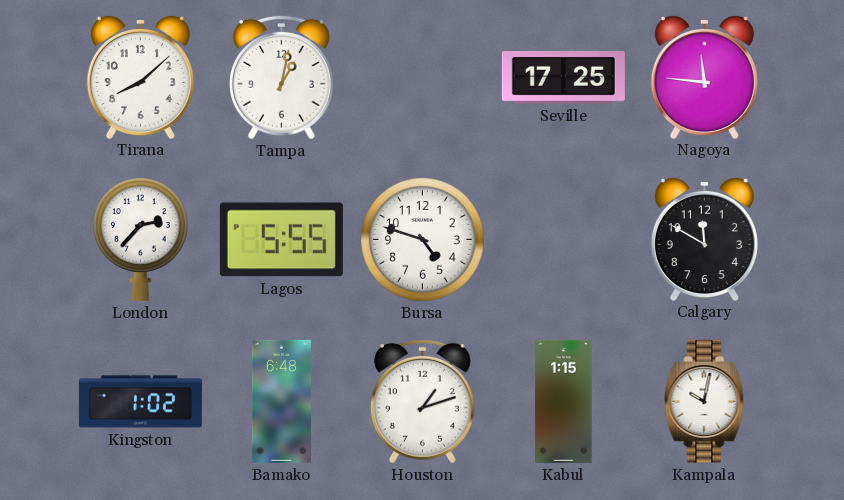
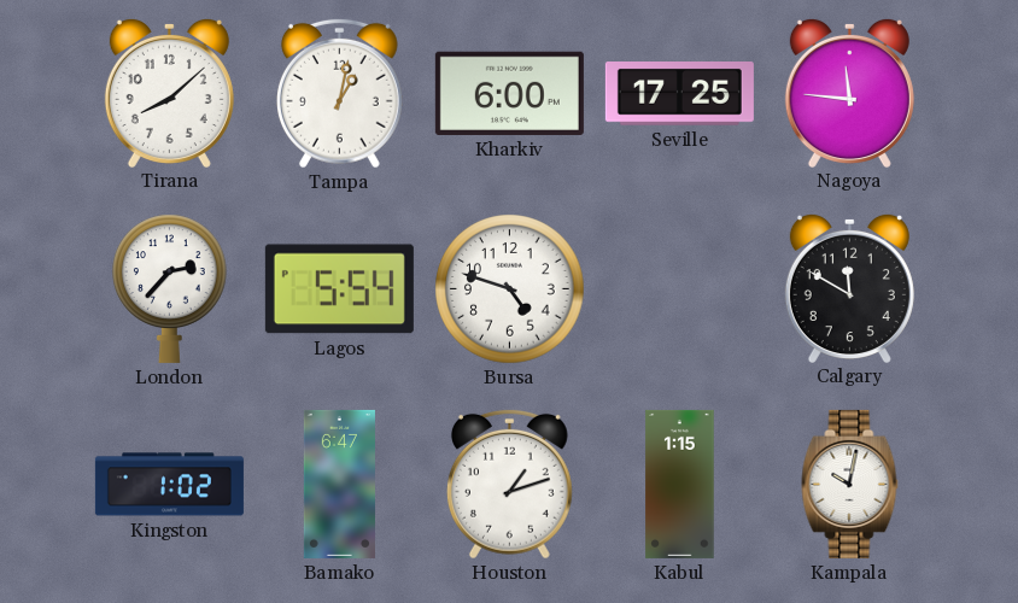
Kharkiv: none -> 6:00
Lagos: 5:55 -> 5:54
Bamako: 6:48 -> 6:47
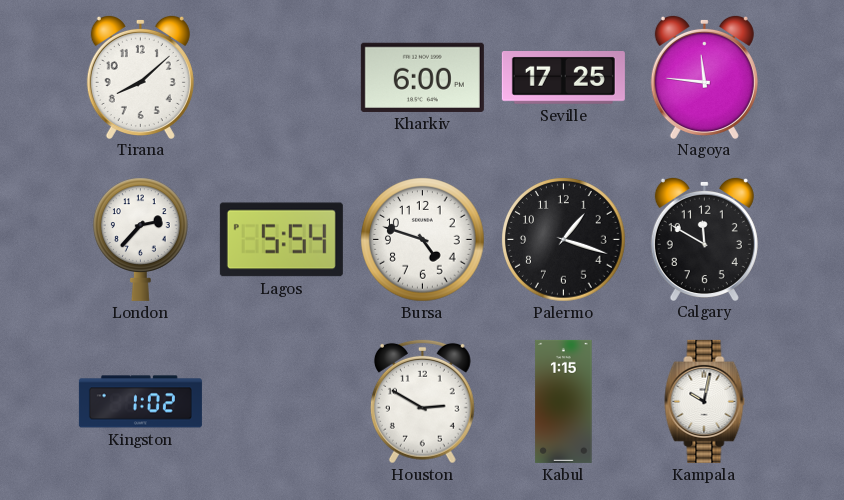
Tampa: 1:02 -> none
Palermo: none -> 1:18
Bamako: 6:47 -> none
Houston: 1:12 -> 2:50
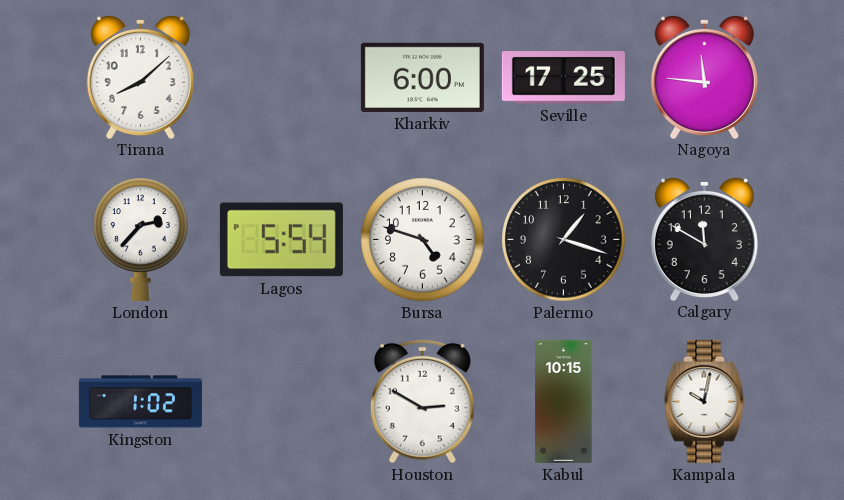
Kabul: 1:15 -> 10:15
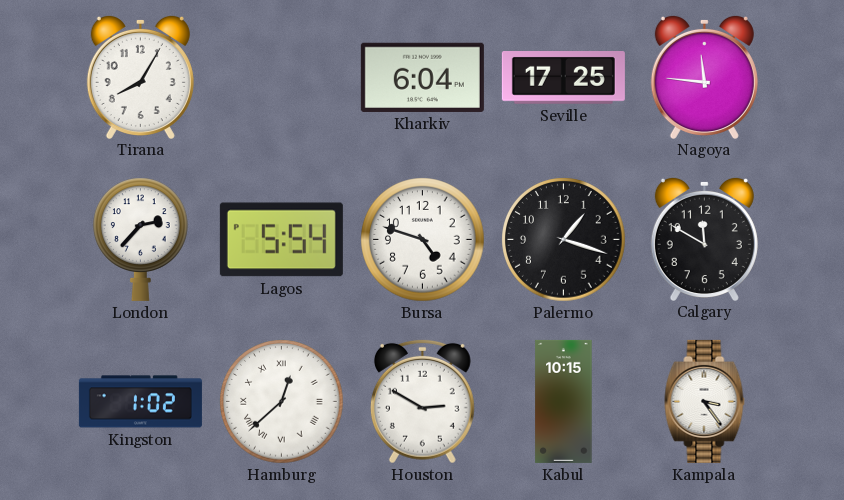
Tirana: 8:08 -> 8:05
Kharkiv: 6:00 -> 6:04
Hamburg: none -> 12:38
Kampala: 10:02 -> 3:24
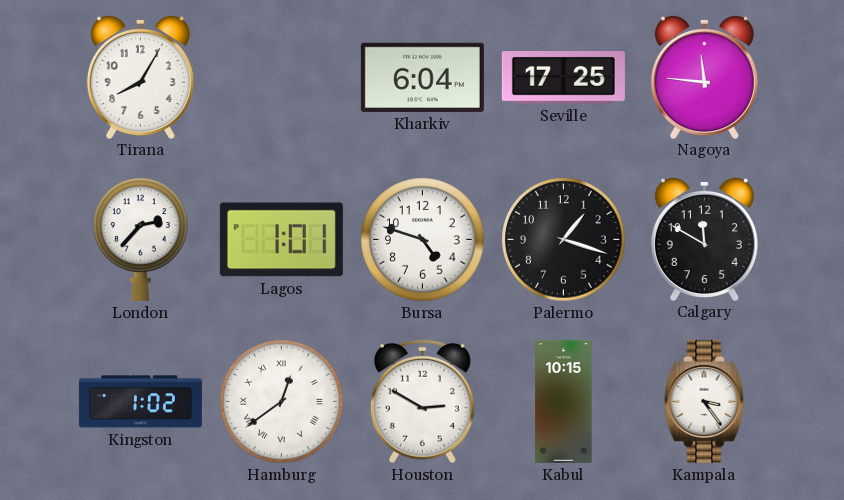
Lagos: 5:54 -> 1:01
Hamburg: 12:38 -> 12:39
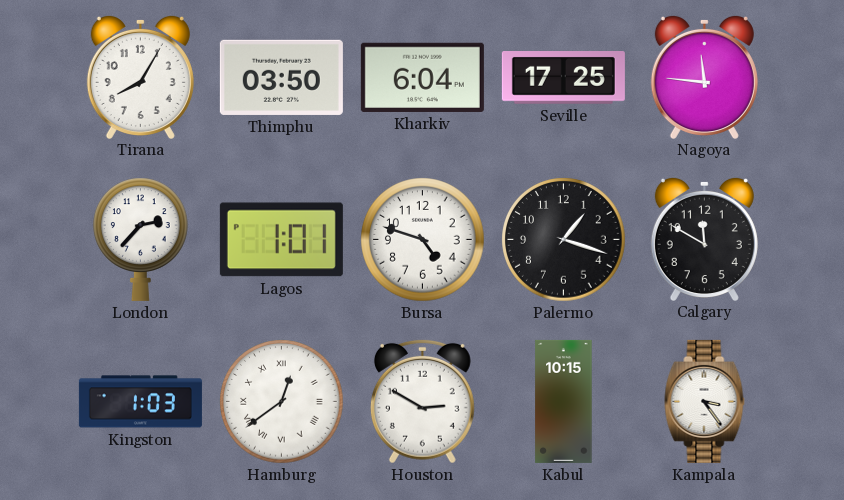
Thimphu: none -> 03:50
Kingston: 1:02 -> 1:03
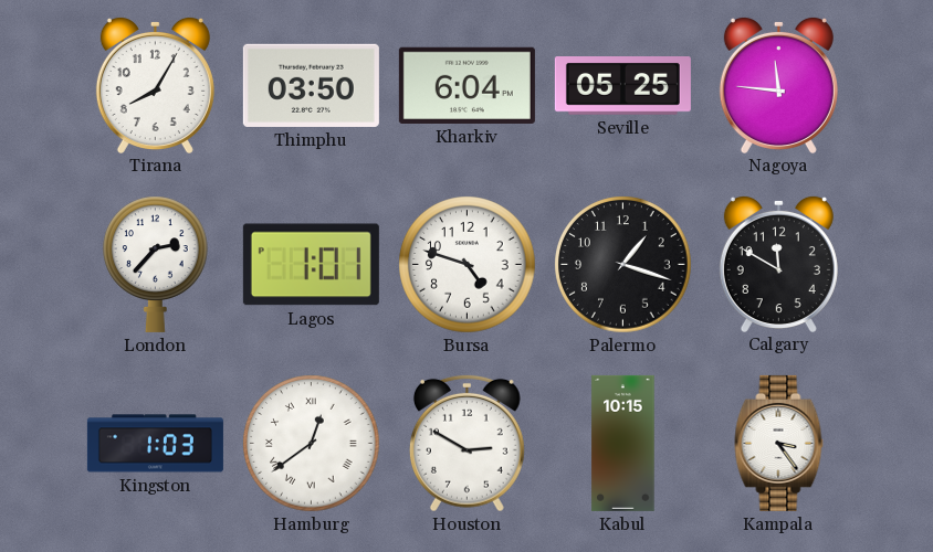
Seville: 17:25 -> 05:25
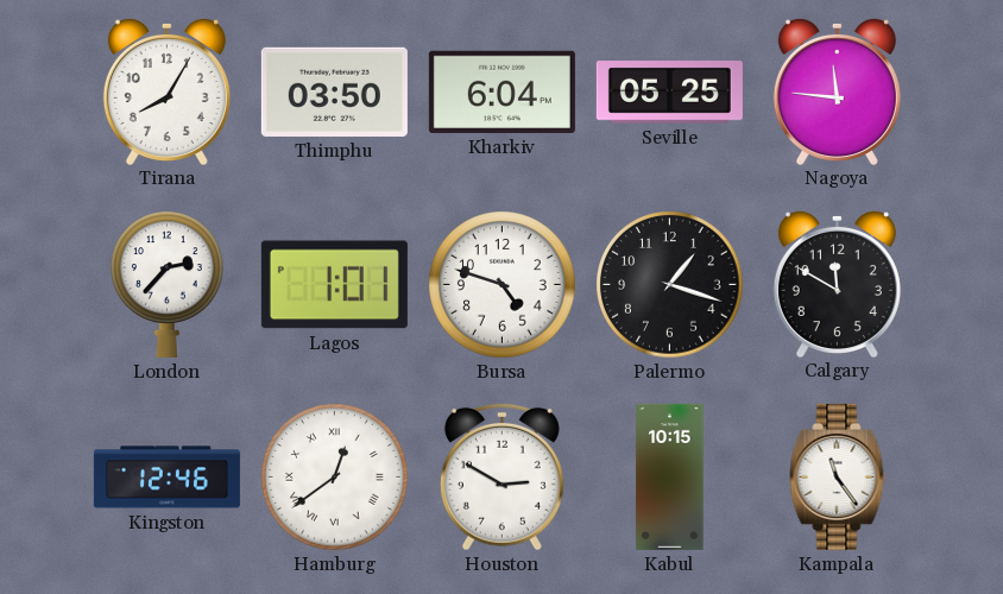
Kingston: 1:03 -> 12:46
Kampala: 3:24 -> 11:24
